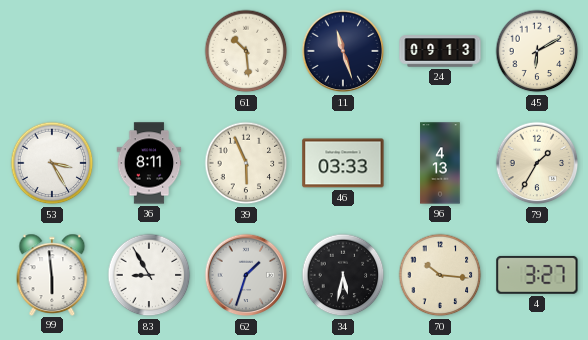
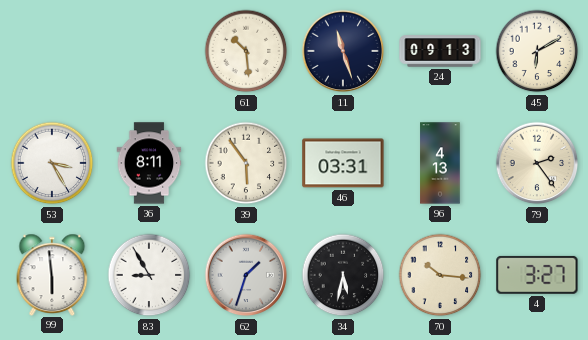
39: 5:56 -> 5:54
46: 03:33 -> 03:31
79: 1:35 -> 2:24
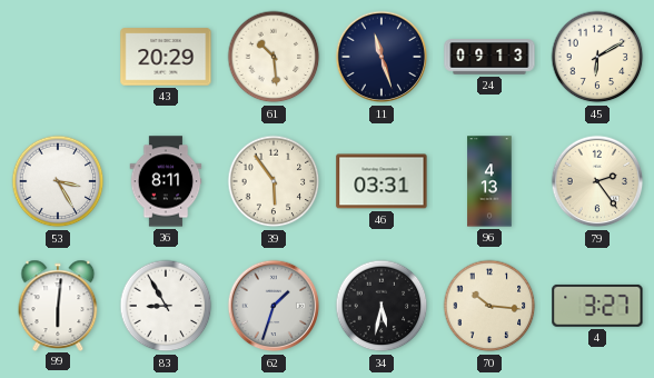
43: none -> 20:29
99: 5:59 -> 6:01
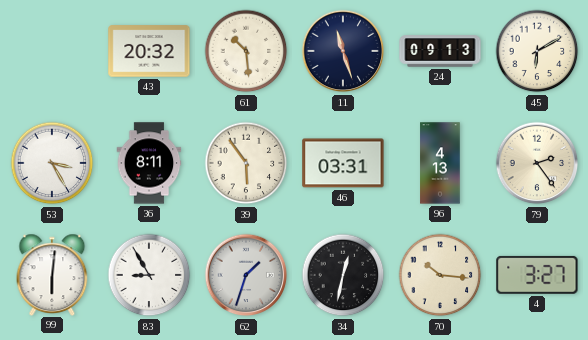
43: 20:29 -> 20:32
34: 5:32 -> 12:32
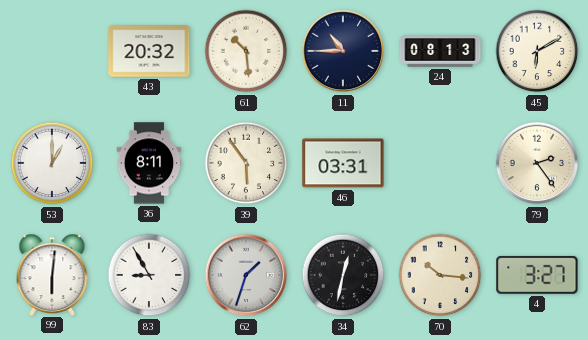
11: 11:27 -> 10:45
24: 09:13 -> 08:13
53: 3:25 -> 1:00
96: 4:13 -> none
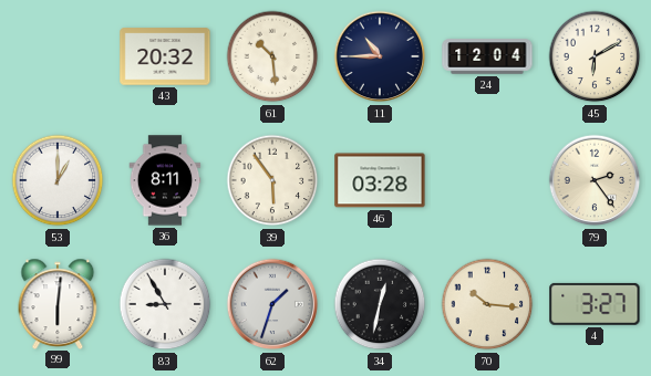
24: 08:13 -> 12:04
46: 03:31 -> 03:28
